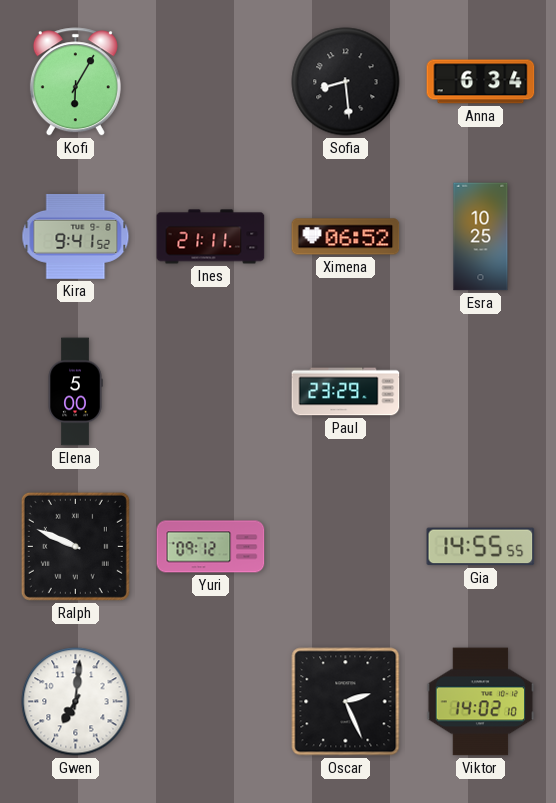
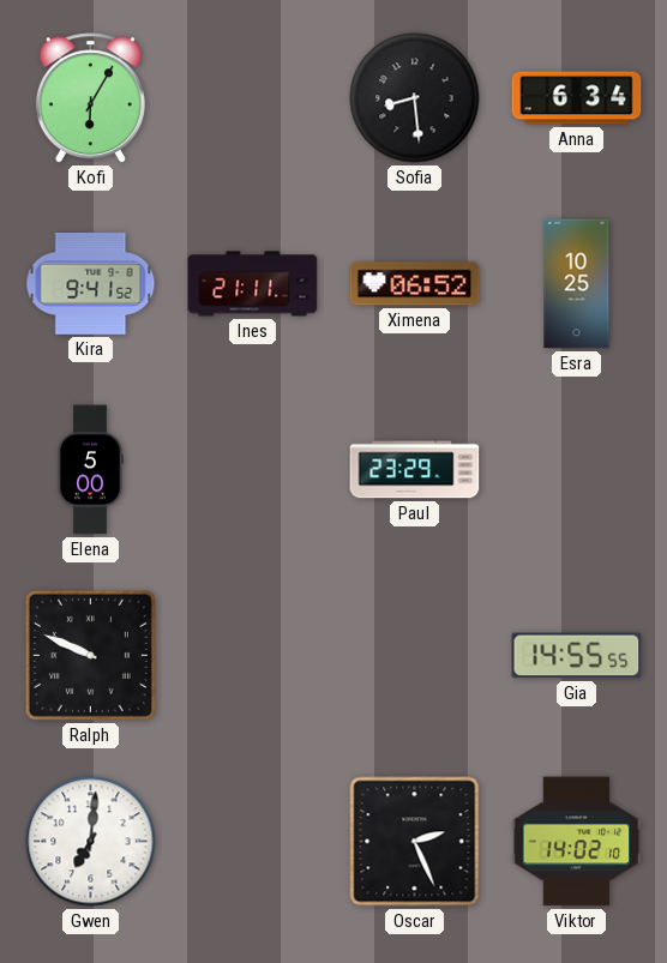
Yuri: 09:12 -> none
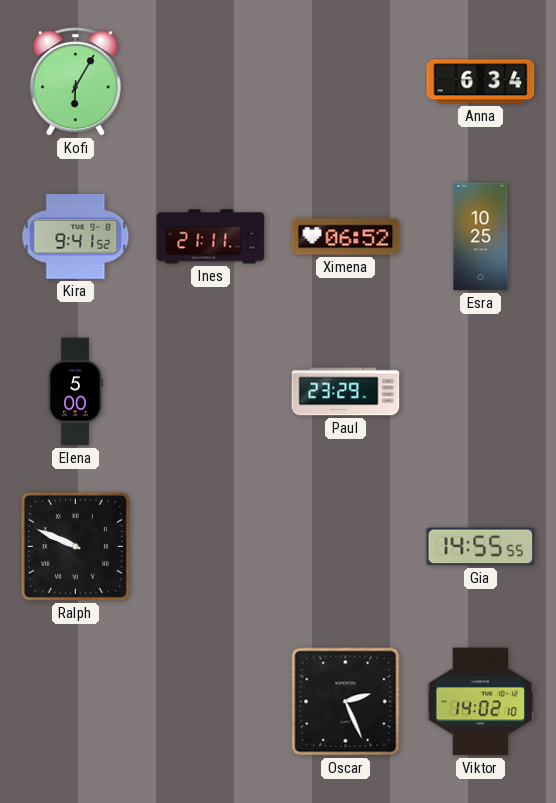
Sofia: 8:29 -> none
Gwen: 7:01 -> none
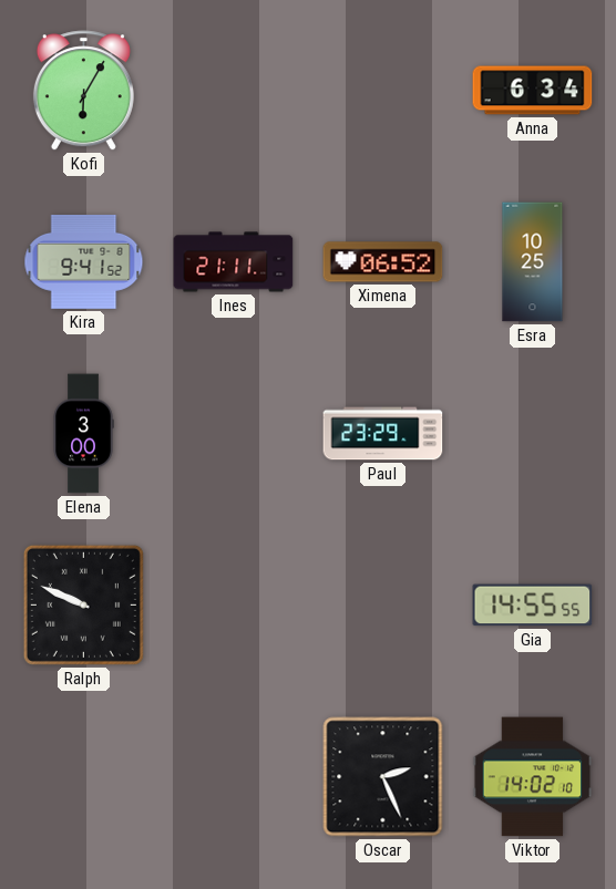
Elena: 5:00 -> 3:00
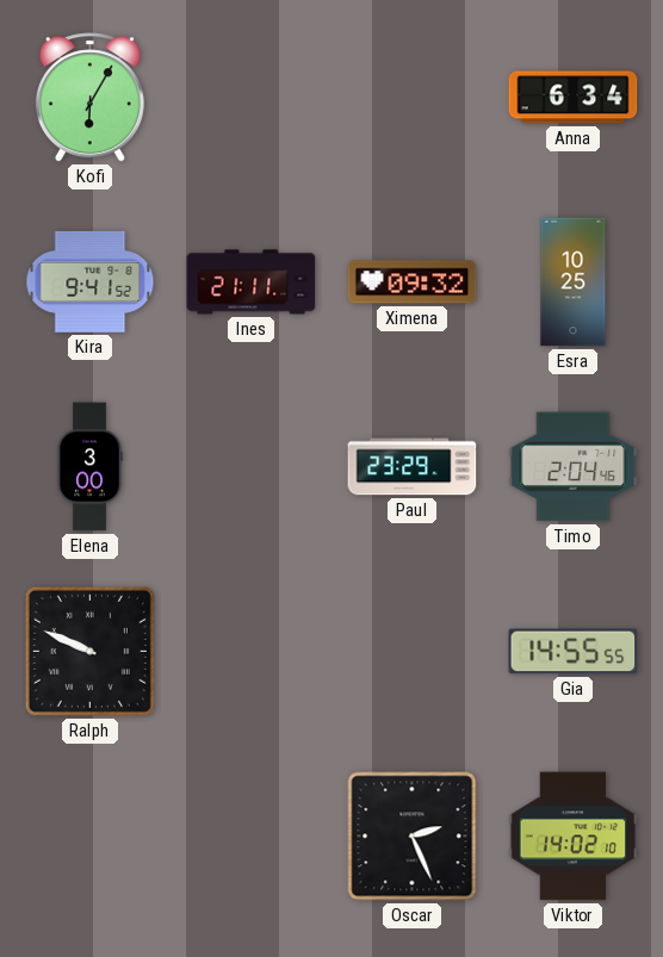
Ximena: 06:52 -> 09:32
Timo: none -> 2:04
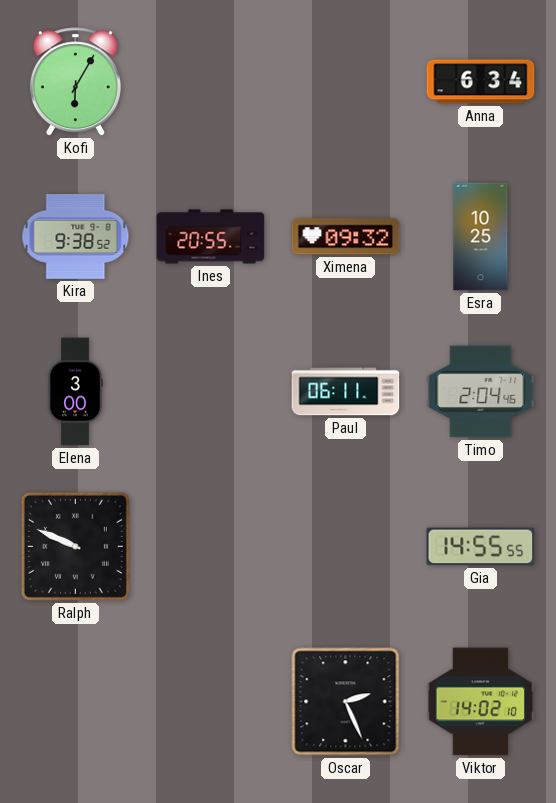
Kira: 9:41 -> 9:38
Ines: 21:11 -> 20:55
Paul: 23:29 -> 06:11
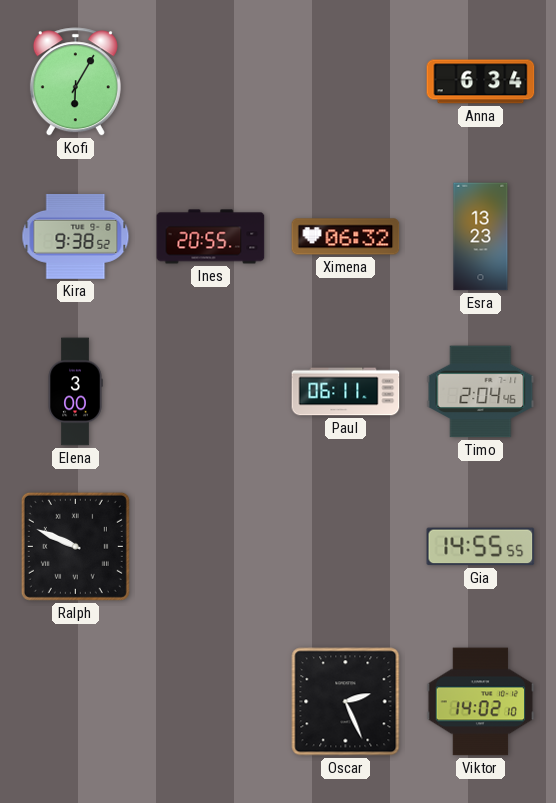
Ximena: 09:32 -> 06:32
Esra: 10:25 -> 13:23
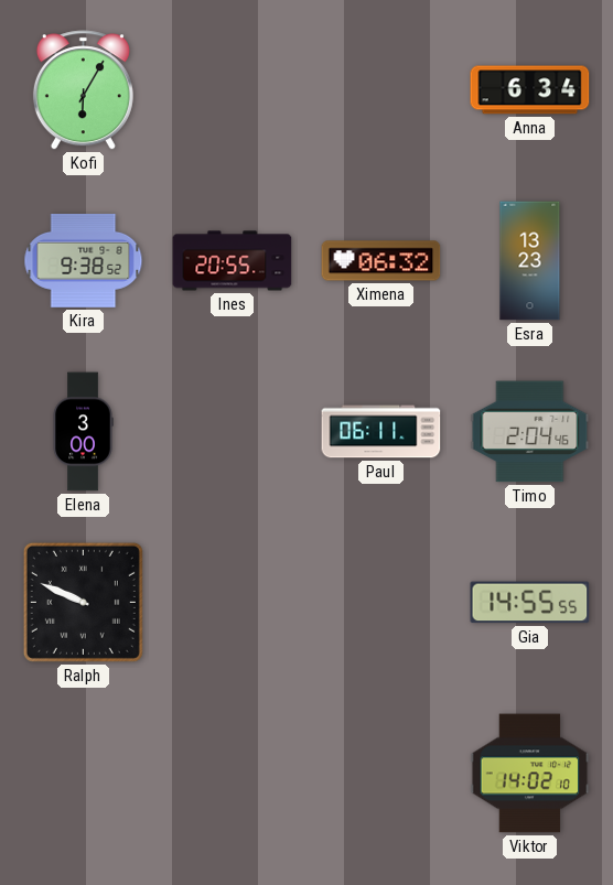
Oscar: 2:26 -> none
